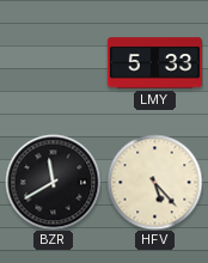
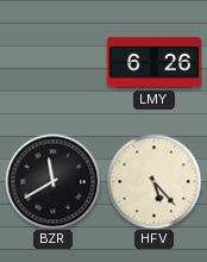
LMY: 5:33 -> 6:26
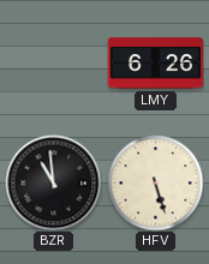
BZR: 11:40 -> 10:59
HFV: 5:23 -> 5:27
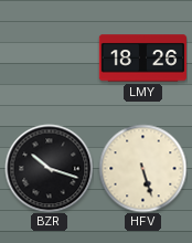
LMY: 6:26 -> 18:26
BZR: 10:59 -> 10:18
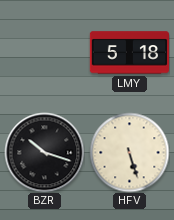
LMY: 18:26 -> 5:18
